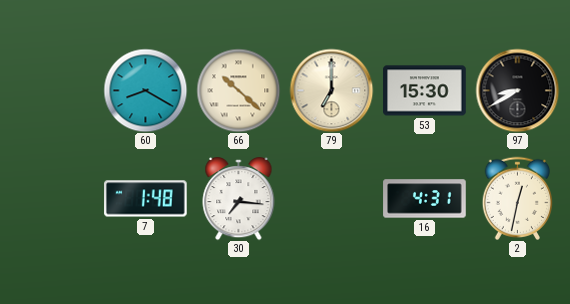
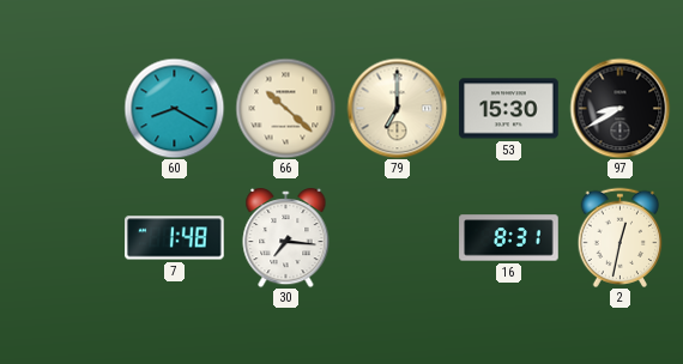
16: 4:31 -> 8:31
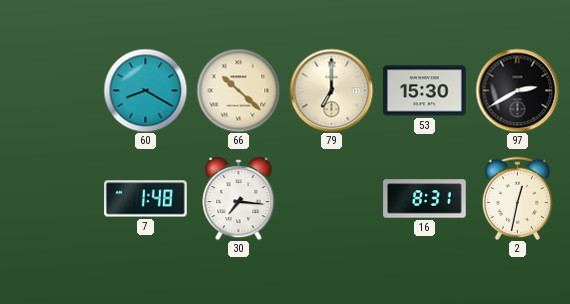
97: 8:40 -> 2:40
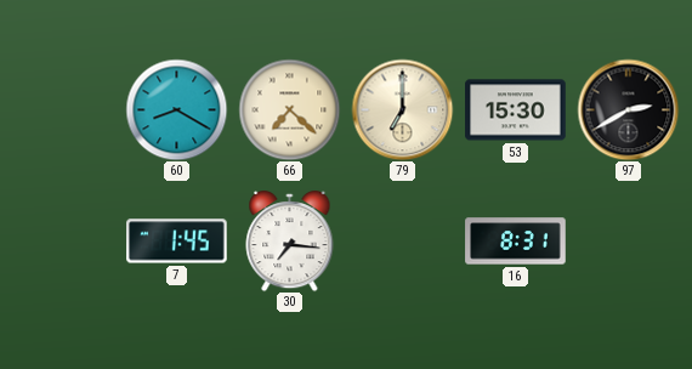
66: 10:22 -> 7:22
7: 1:48 -> 1:45
2: 12:32 -> none
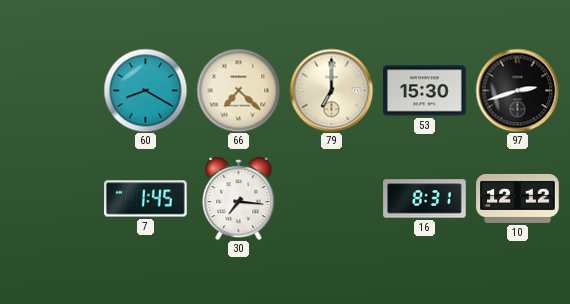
97: 2:40 -> 2:42
10: none -> 12:12
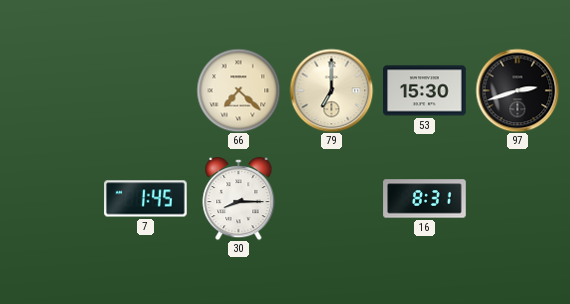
60: 8:20 -> none
30: 7:16 -> 8:15
10: 12:12 -> none
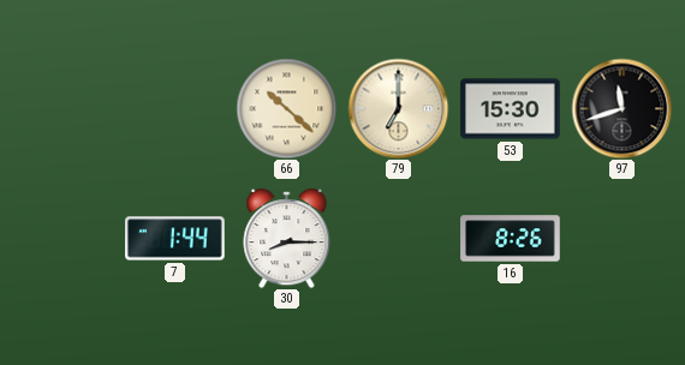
66: 7:22 -> 10:22
97: 2:42 -> 11:42
7: 1:45 -> 1:44
16: 8:31 -> 8:26
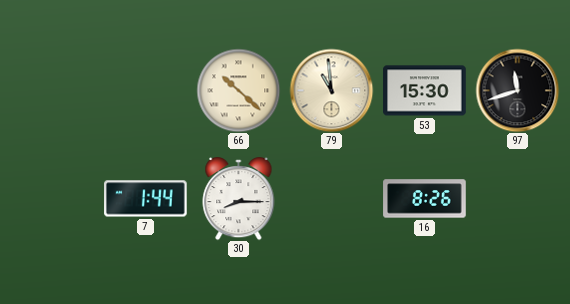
79: 7:00 -> 10:59
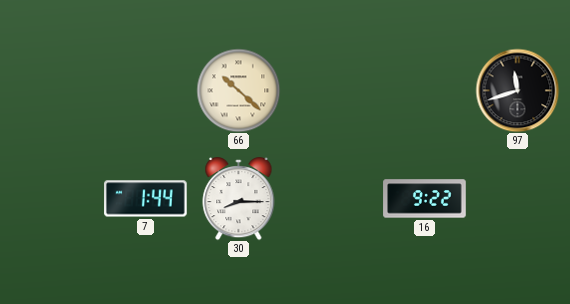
79: 10:59 -> none
53: 15:30 -> none
16: 8:26 -> 9:22
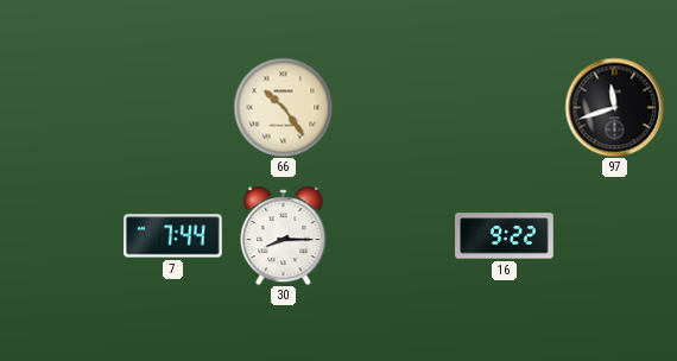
66: 10:22 -> 10:24
7: 1:44 -> 7:44
